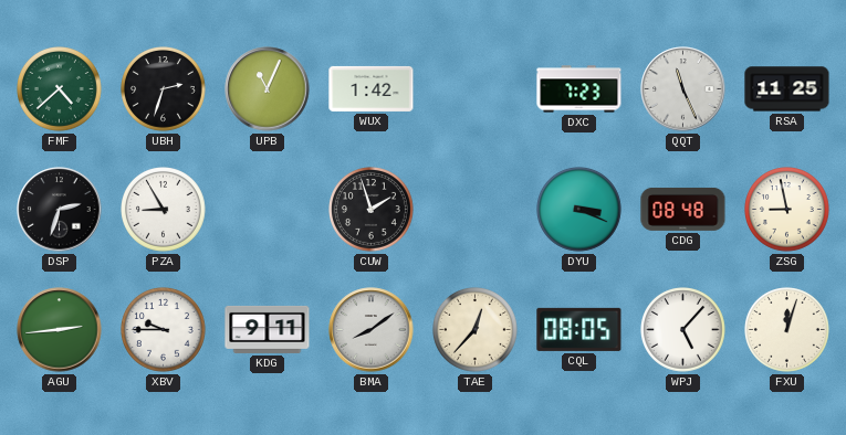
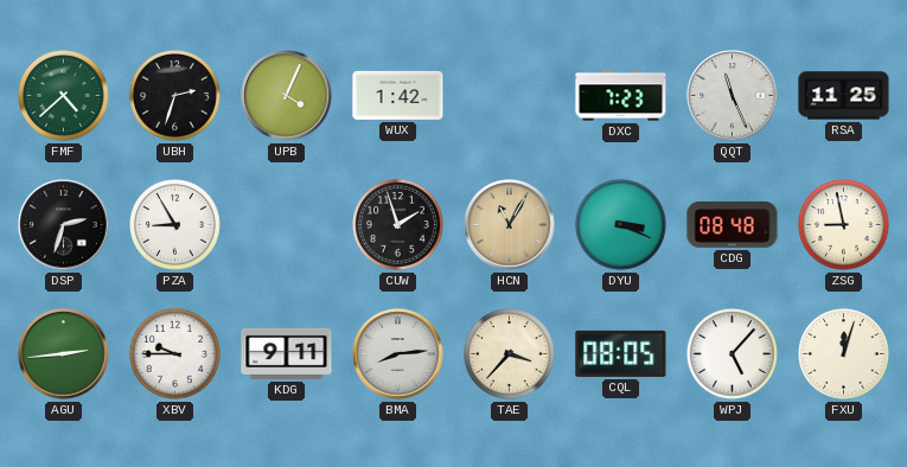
UPB: 11:04 -> 4:04
HCN: none -> 11:05
BMA: 8:09 -> 8:14
TAE: 12:37 -> 3:37
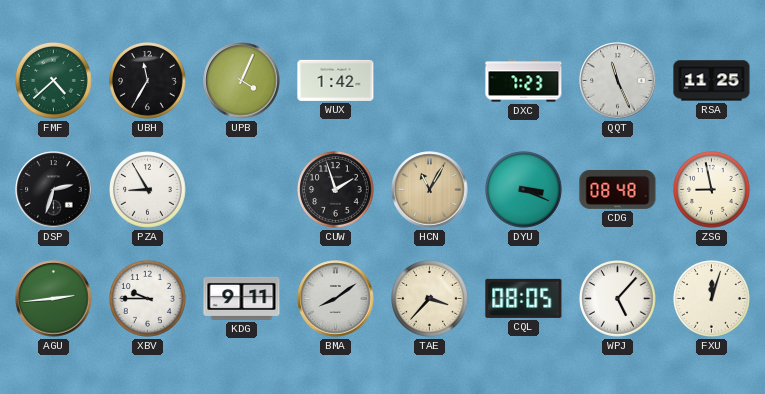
UBH: 2:33 -> 11:35
BMA: 8:14 -> 8:09
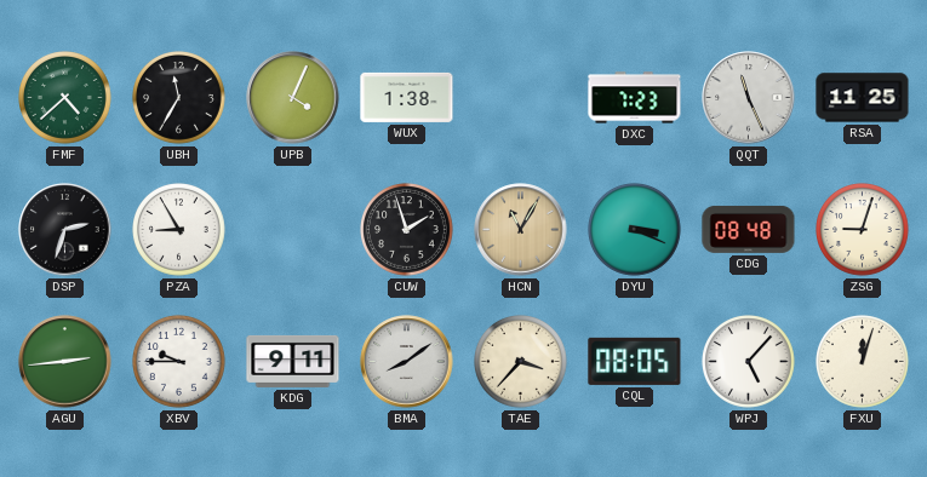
WUX: 1:42 -> 1:38
ZSG: 8:58 -> 9:03
